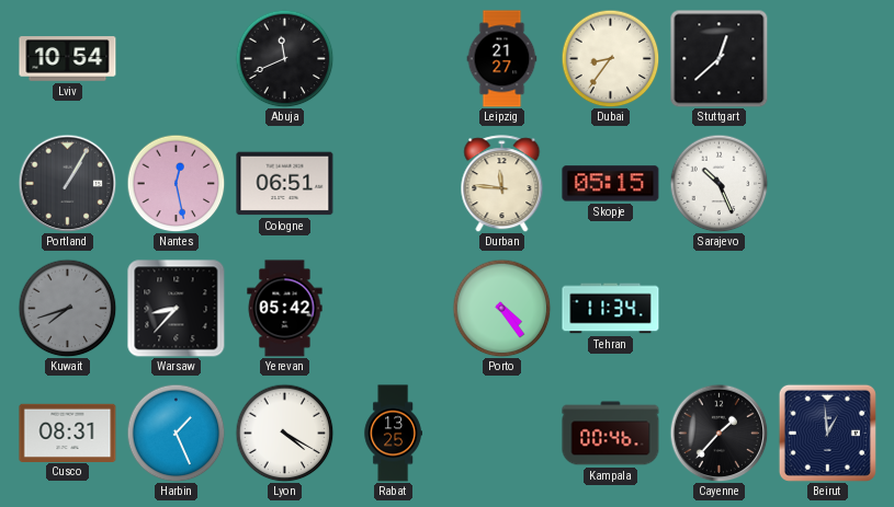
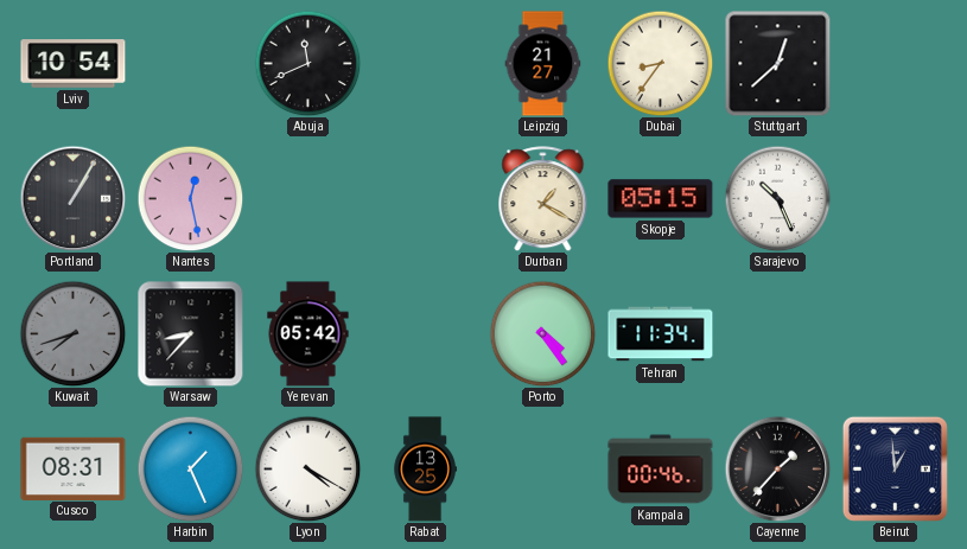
Cologne: 06:51 -> none
Durban: 11:46 -> 1:20
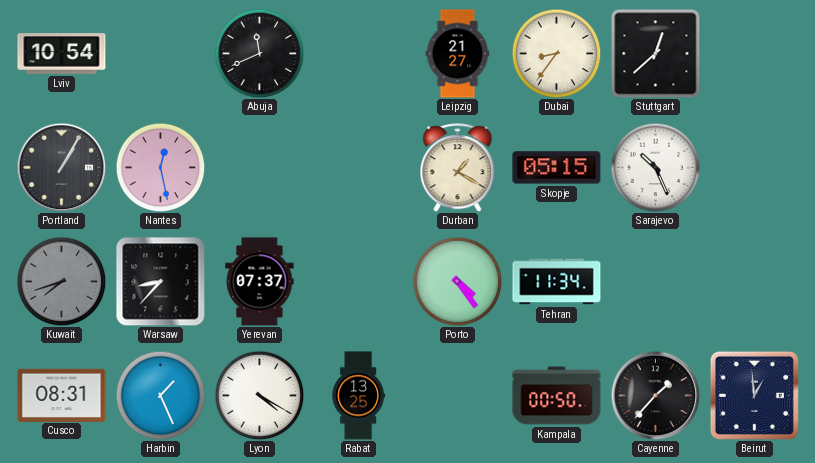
Yerevan: 05:42 -> 07:37
Kampala: 00:46 -> 00:50
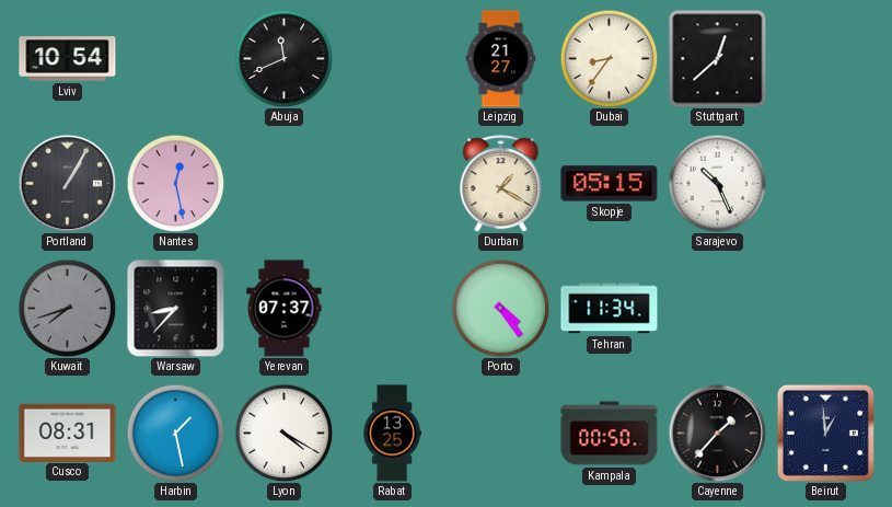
Harbin: 1:26 -> 1:28
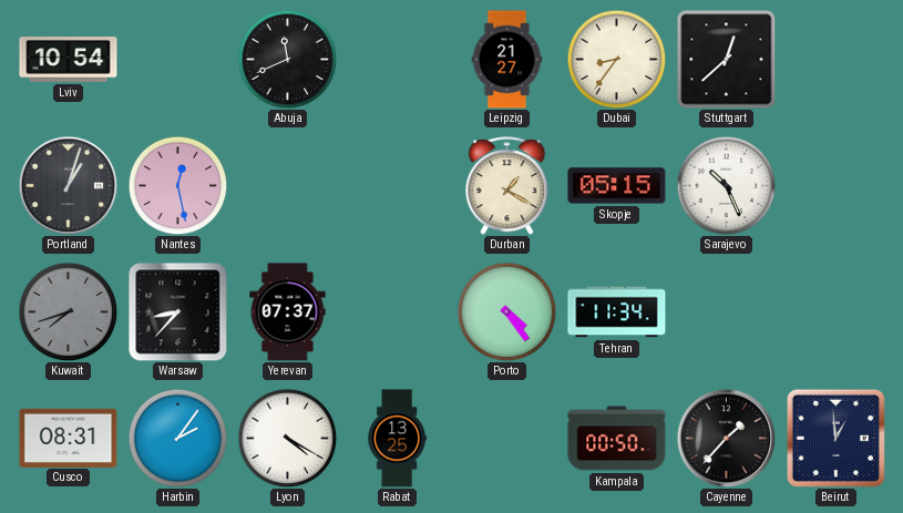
Portland: 1:05 -> 1:03
Harbin: 1:28 -> 2:06
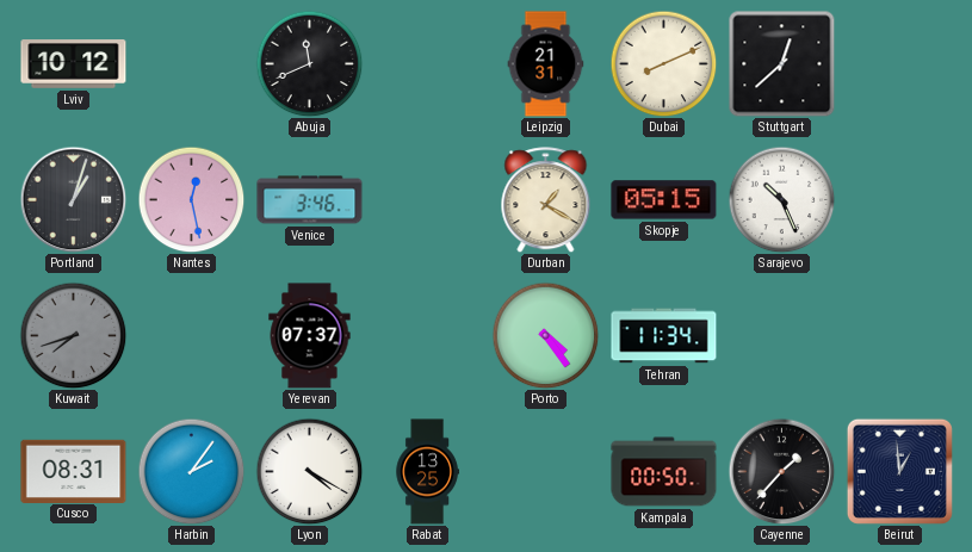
Lviv: 10:54 -> 10:12
Leipzig: 21:27 -> 21:31
Dubai: 8:36 -> 8:11
Venice: none -> 3:46
Warsaw: 8:37 -> none
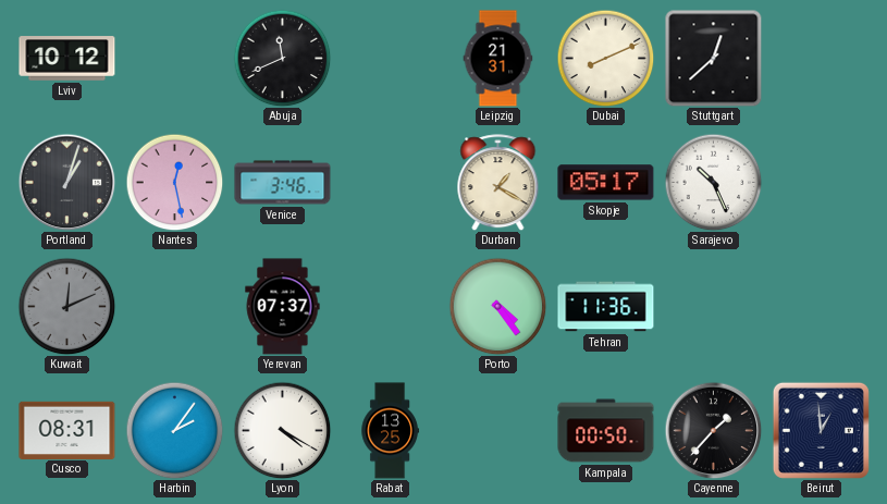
Skopje: 05:15 -> 05:17
Kuwait: 7:42 -> 12:11
Tehran: 11:34 -> 11:36
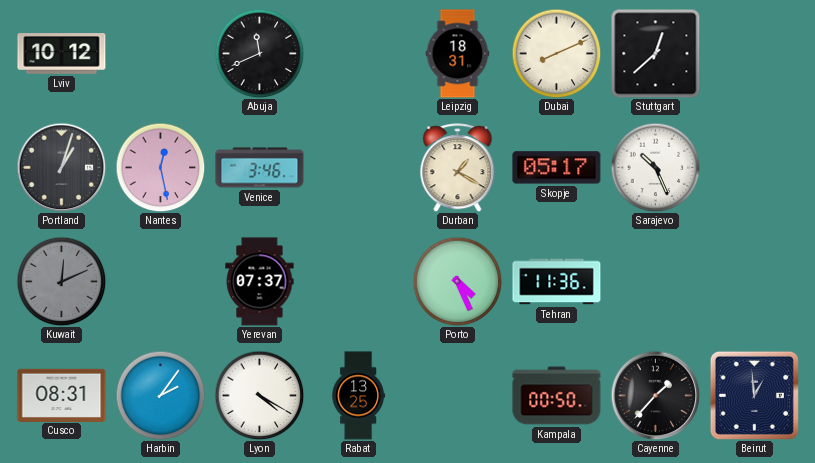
Leipzig: 21:31 -> 18:31
Porto: 4:24 -> 4:26
